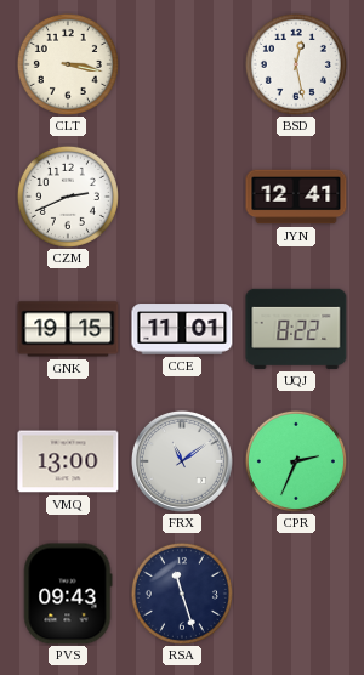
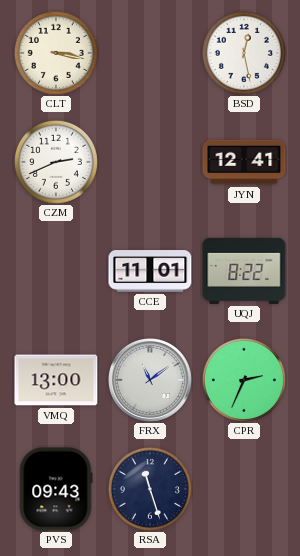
GNK: 19:15 -> none
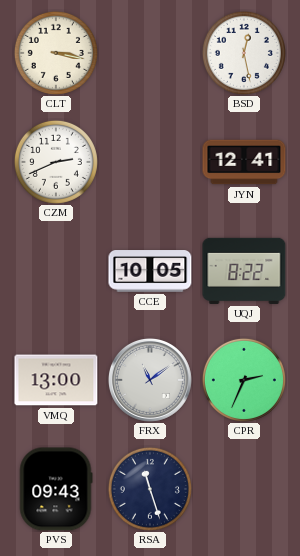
CCE: 11:01 -> 10:05
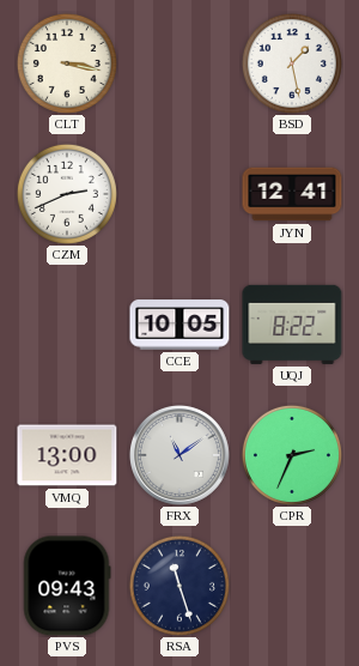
BSD: 12:28 -> 1:28
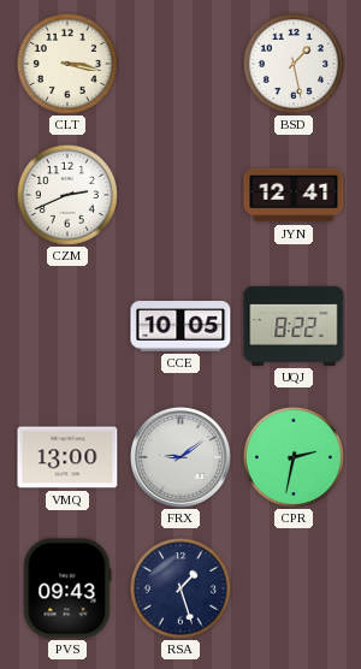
FRX: 11:09 -> 9:09
CPR: 2:34 -> 2:32
RSA: 11:27 -> 1:27
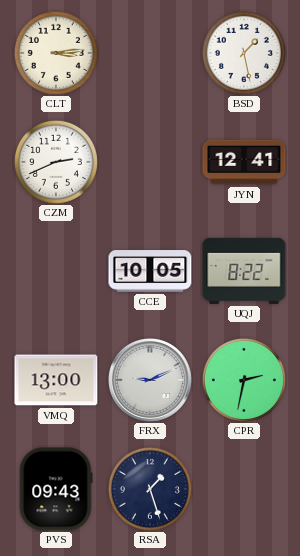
CLT: 3:17 -> 3:14
FRX: 9:09 -> 9:11
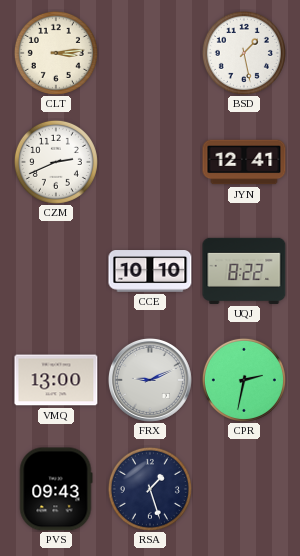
CCE: 10:05 -> 10:10
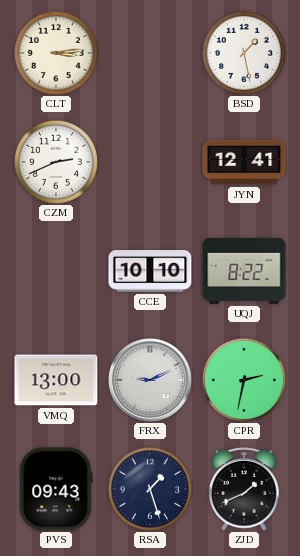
ZJD: none -> 1:41
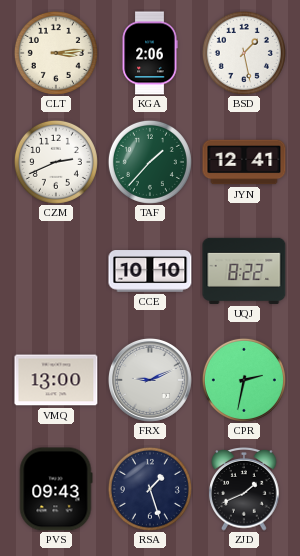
KGA: none -> 2:06
TAF: none -> 1:37
